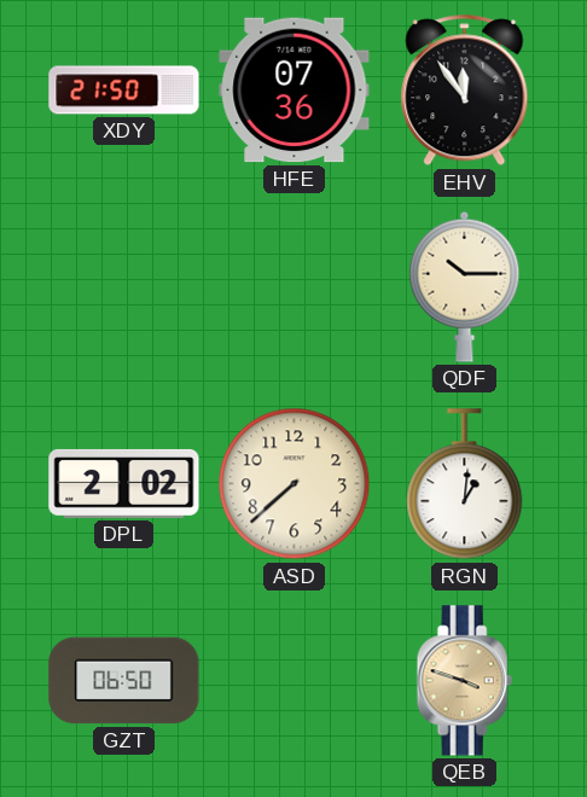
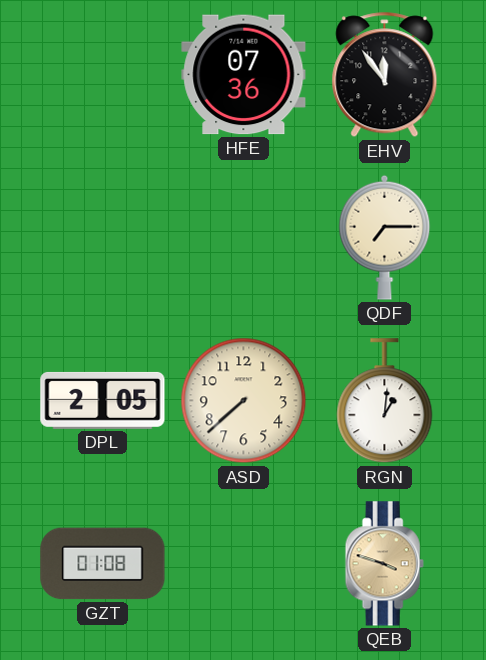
XDY: 21:50 -> none
QDF: 10:15 -> 7:15
DPL: 2:02 -> 2:05
GZT: 06:50 -> 01:08
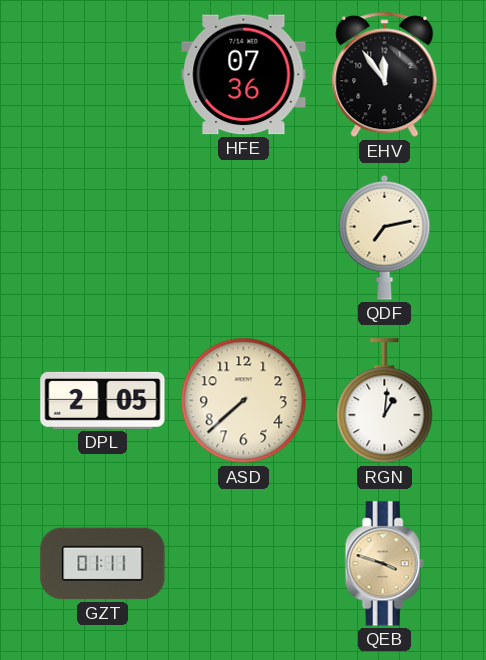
QDF: 7:15 -> 7:13
GZT: 01:08 -> 01:11
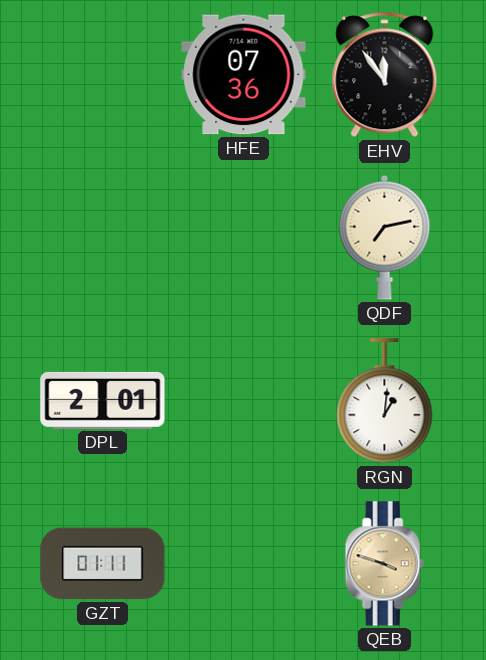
DPL: 2:05 -> 2:01
ASD: 7:38 -> none
